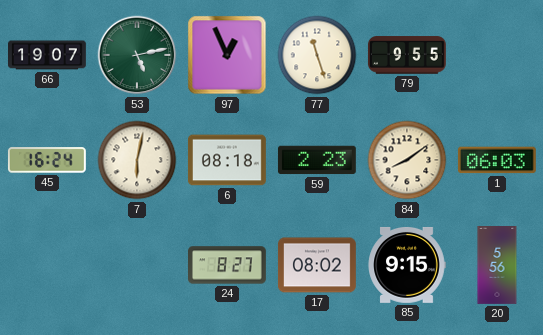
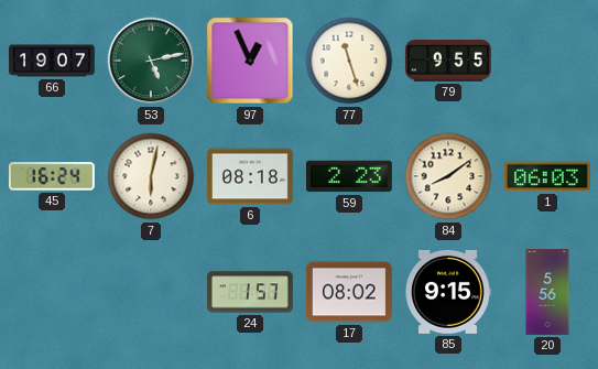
24: 8:27 -> 1:57
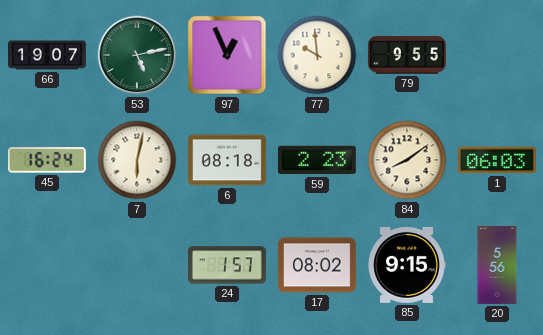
77: 11:27 -> 9:59
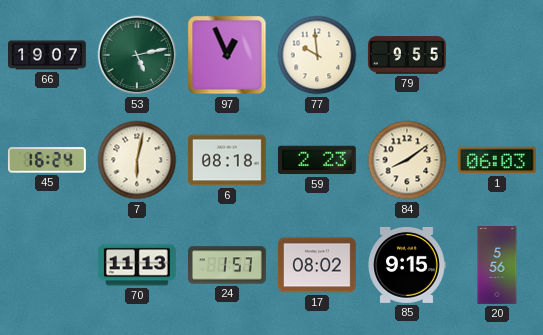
70: none -> 11:13
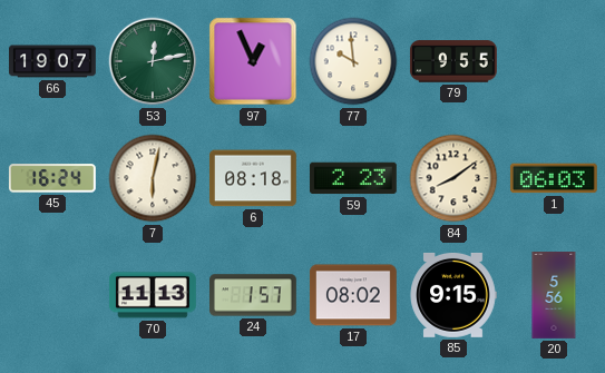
53: 5:13 -> 12:13
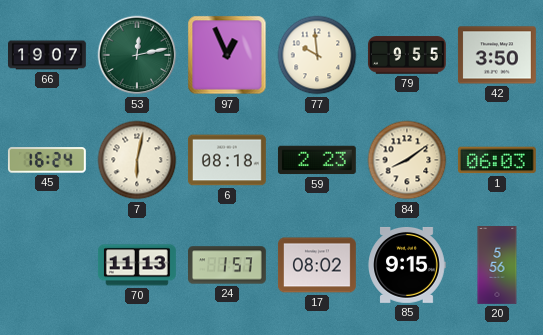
42: none -> 3:50
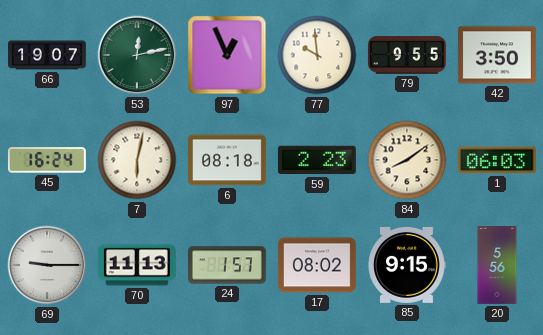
69: none -> 9:15
